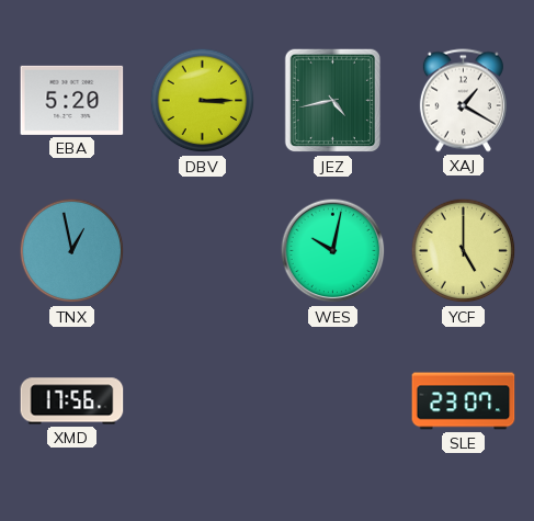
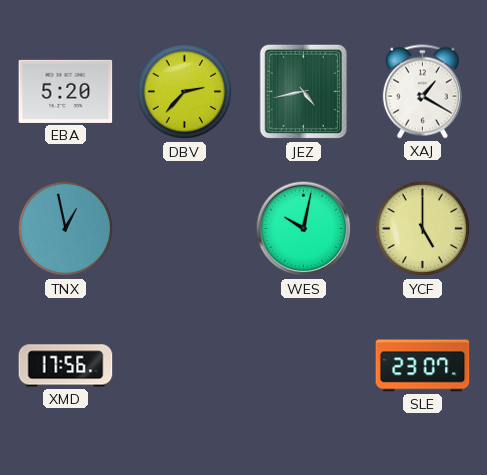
DBV: 3:15 -> 2:37
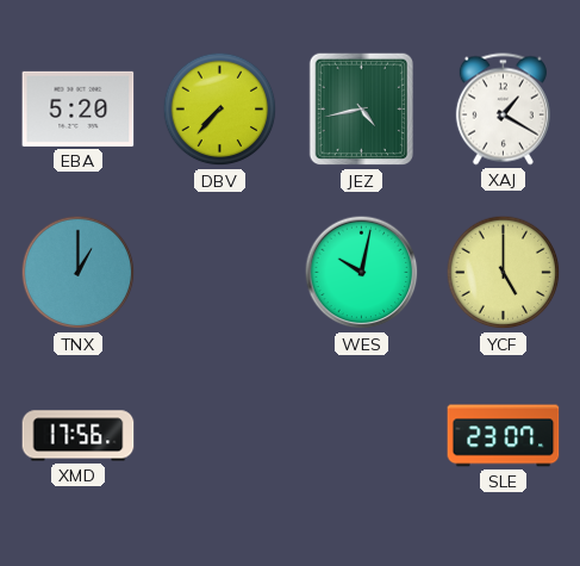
DBV: 2:37 -> 7:37
TNX: 12:58 -> 1:00
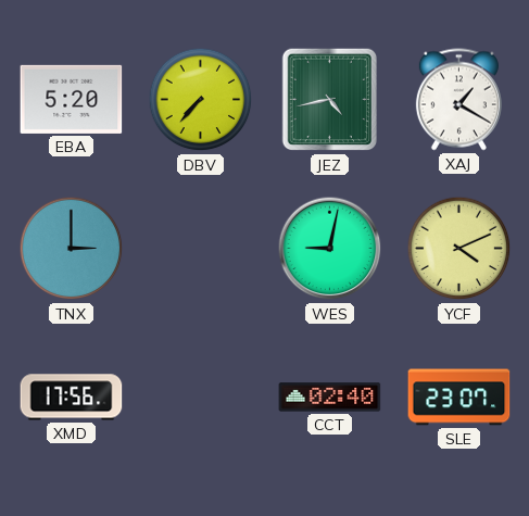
TNX: 1:00 -> 3:00
WES: 10:02 -> 9:02
YCF: 5:00 -> 4:11
CCT: none -> 02:40
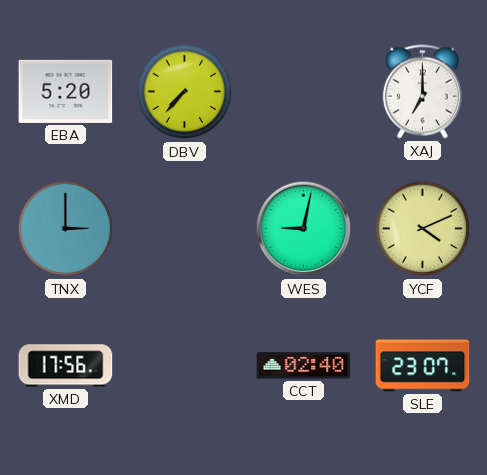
JEZ: 4:43 -> none
XAJ: 1:20 -> 7:00
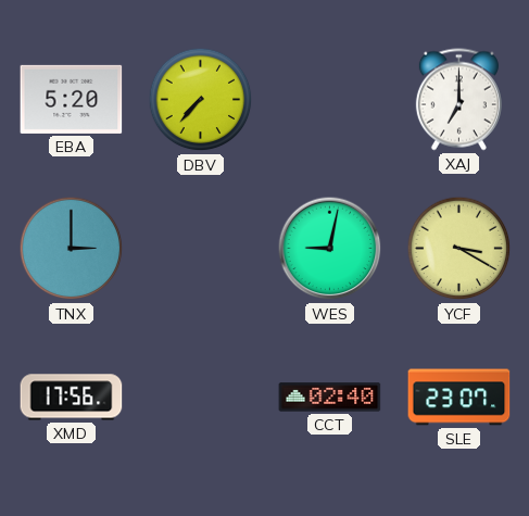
YCF: 4:11 -> 3:20
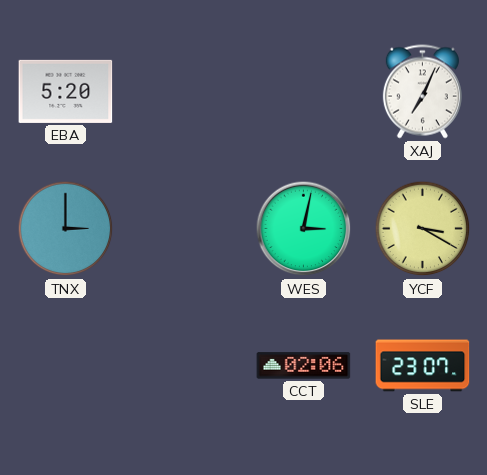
DBV: 7:37 -> none
XAJ: 7:00 -> 7:04
WES: 9:02 -> 3:02
XMD: 17:56 -> none
CCT: 02:40 -> 02:06
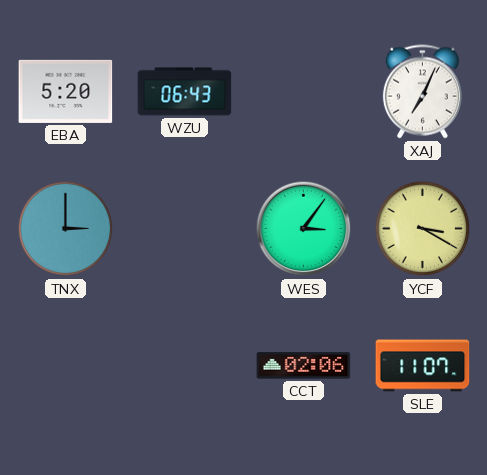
WZU: none -> 06:43
WES: 3:02 -> 3:06
SLE: 23:07 -> 11:07
